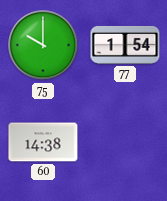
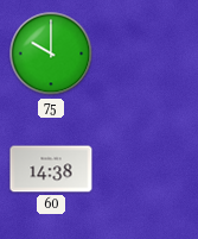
77: 1:54 -> none
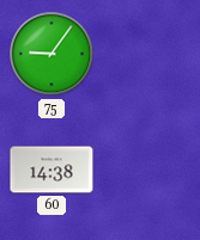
75: 10:00 -> 9:06
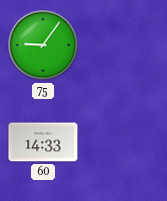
60: 14:38 -> 14:33
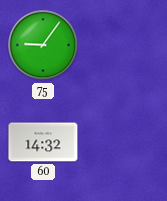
60: 14:33 -> 14:32
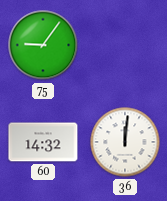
36: none -> 12:01
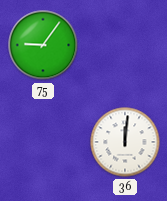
60: 14:32 -> none
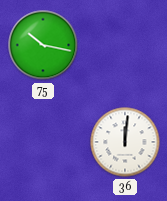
75: 9:06 -> 10:17
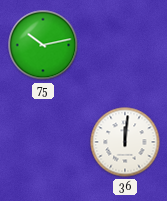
75: 10:17 -> 10:13
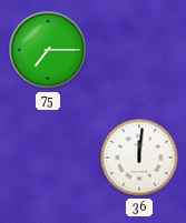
75: 10:13 -> 7:15
